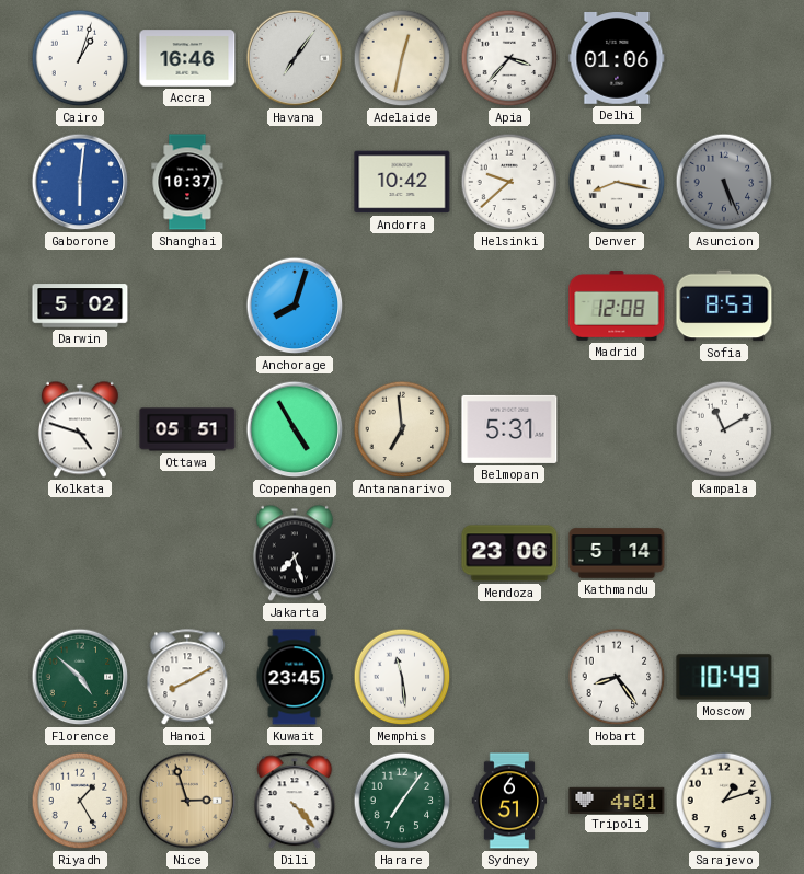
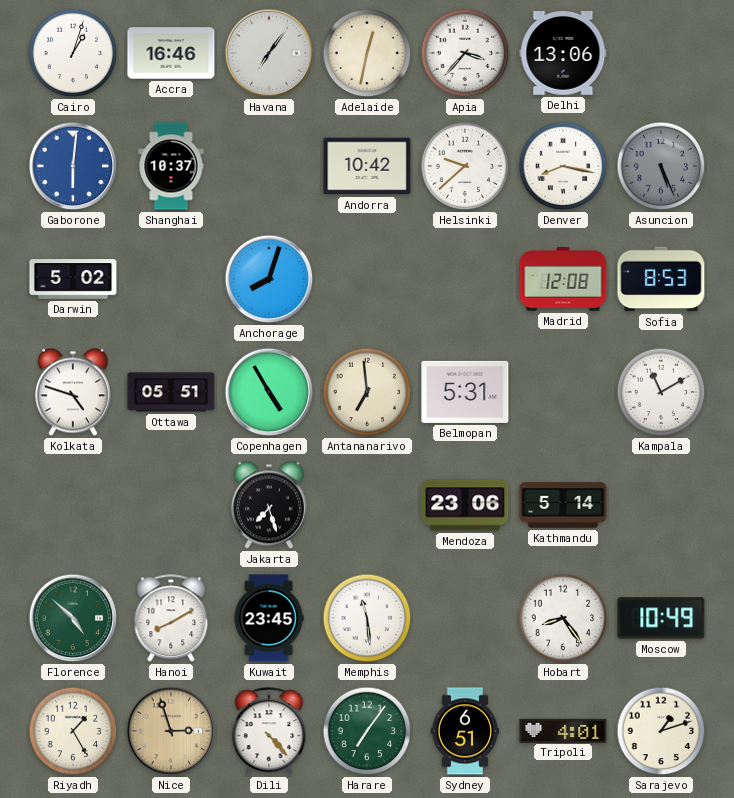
Delhi: 01:06 -> 13:06
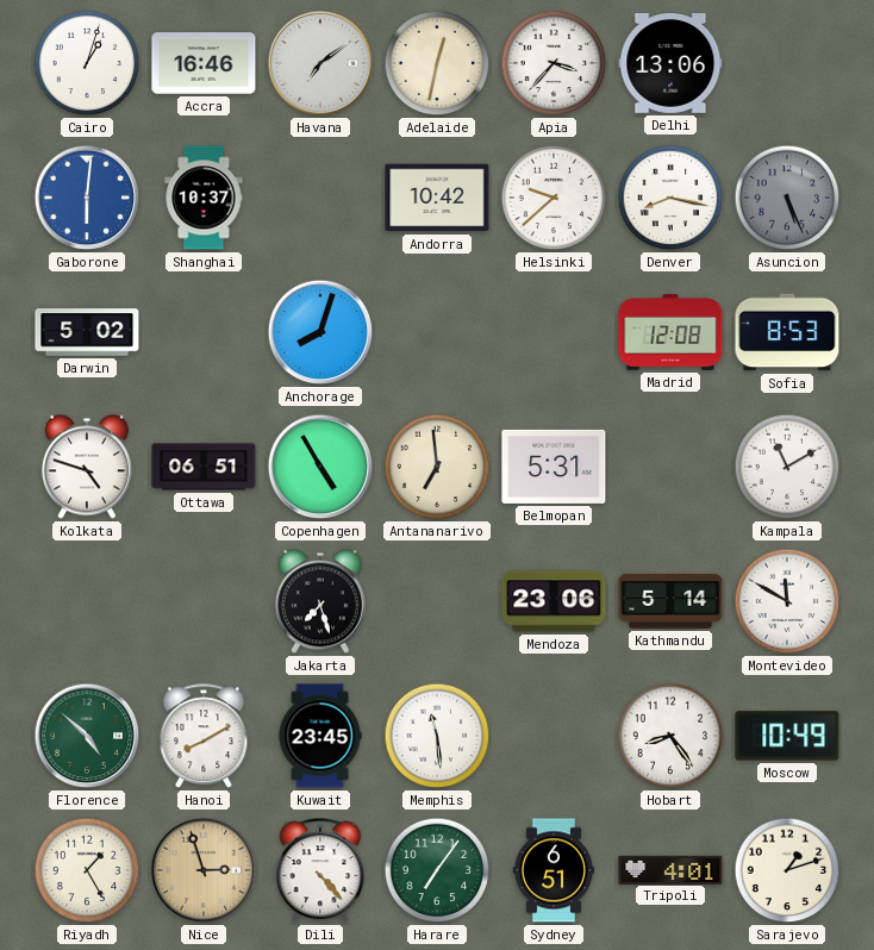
Havana: 7:06 -> 7:09
Ottawa: 05:51 -> 06:51
Montevideo: none -> 11:50
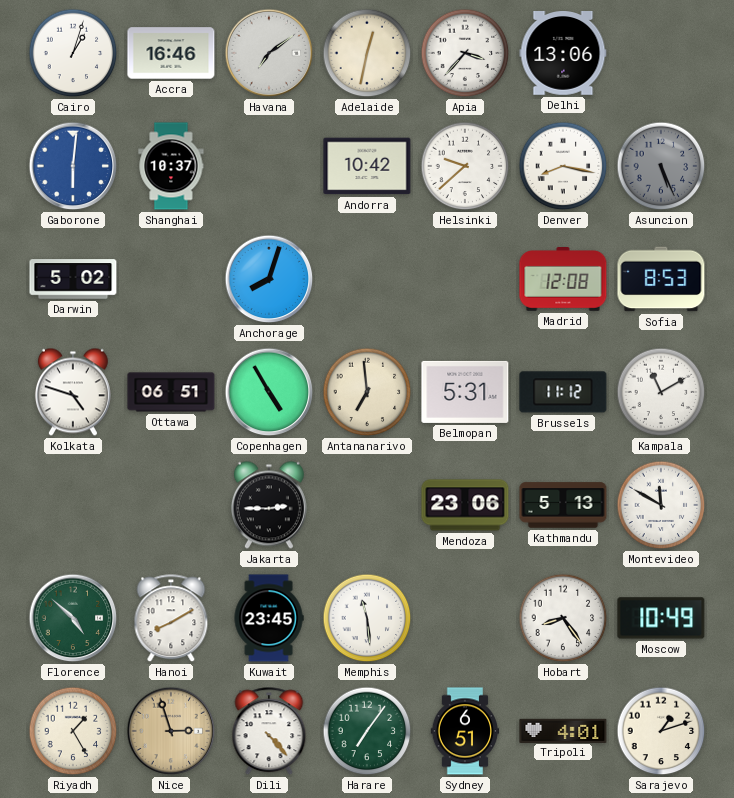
Brussels: none -> 11:12
Jakarta: 7:27 -> 2:45
Kathmandu: 5:14 -> 5:13
